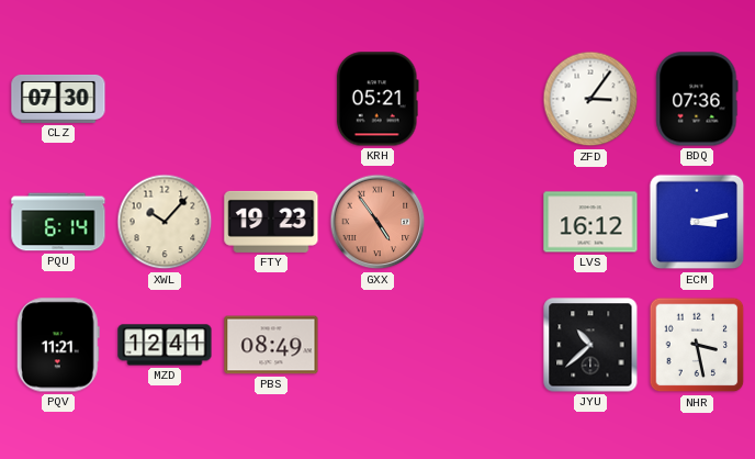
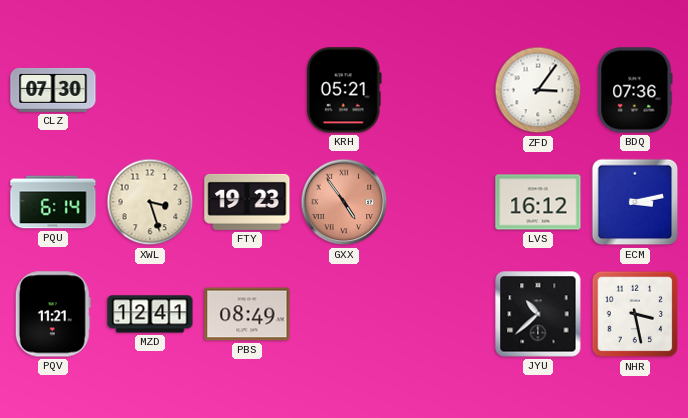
XWL: 10:07 -> 3:27
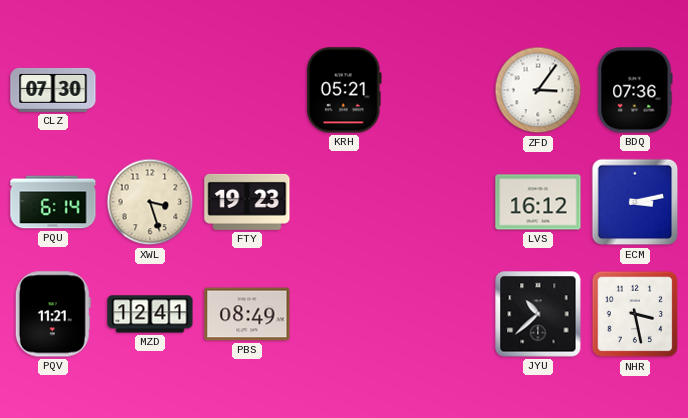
GXX: 4:54 -> none
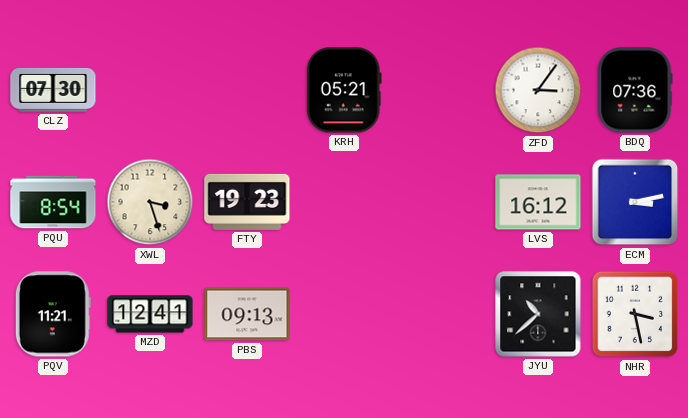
PQU: 6:14 -> 8:54
PBS: 08:49 -> 09:13
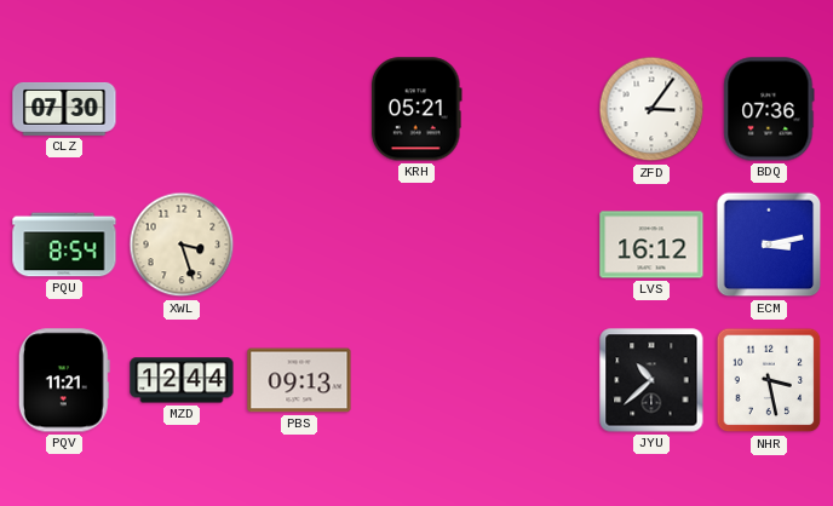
FTY: 19:23 -> none
MZD: 12:41 -> 12:44
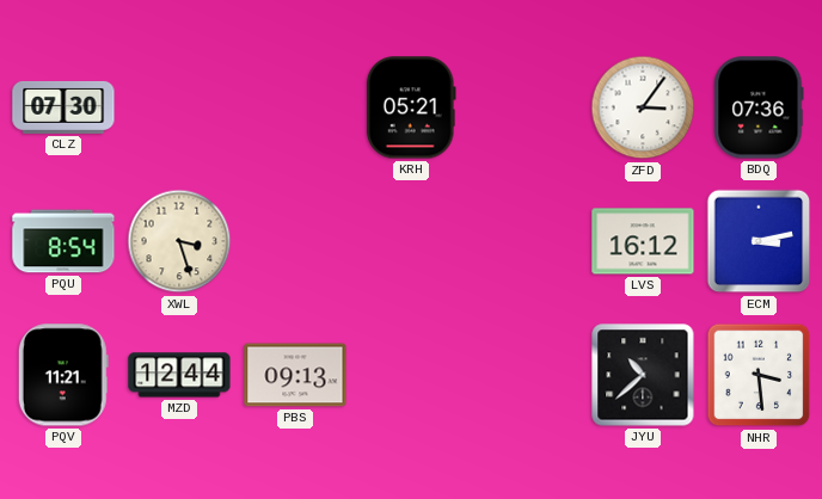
NHR: 3:28 -> 3:29
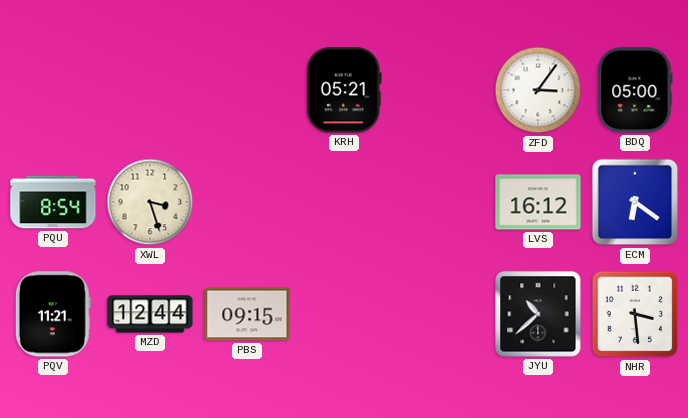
CLZ: 07:30 -> none
BDQ: 07:36 -> 05:00
ECM: 3:13 -> 6:21
PBS: 09:13 -> 09:15
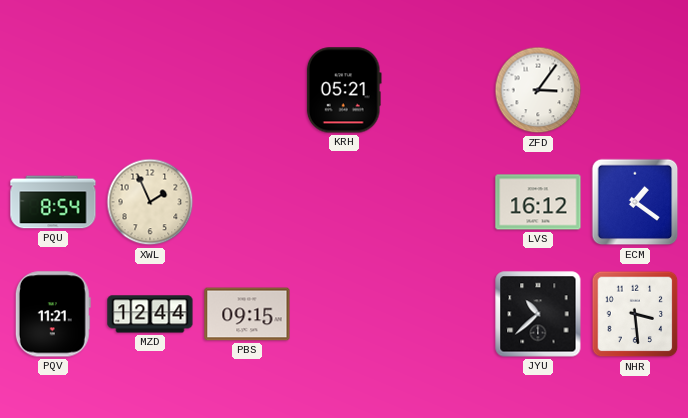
BDQ: 05:00 -> none
XWL: 3:27 -> 1:56
ECM: 6:21 -> 1:21
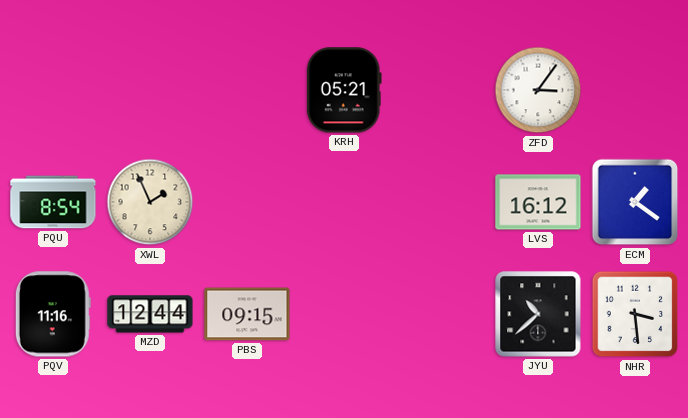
PQV: 11:21 -> 11:16
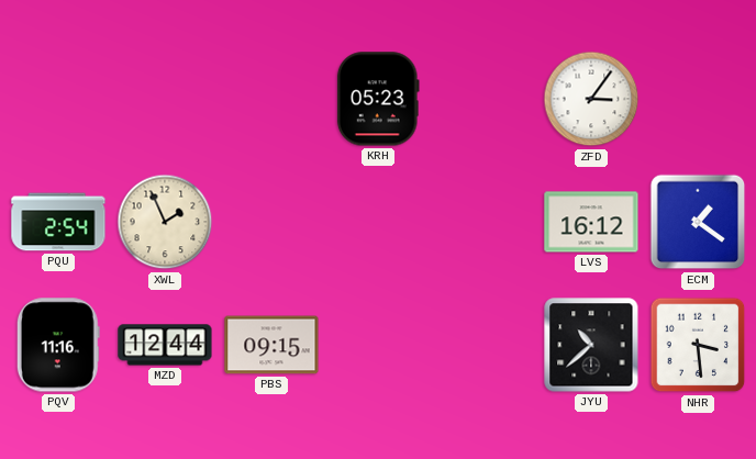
KRH: 05:21 -> 05:23
PQU: 8:54 -> 2:54
